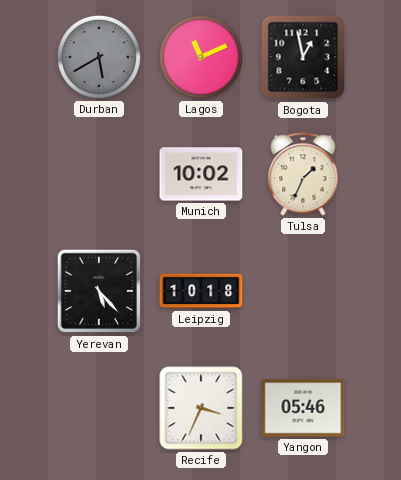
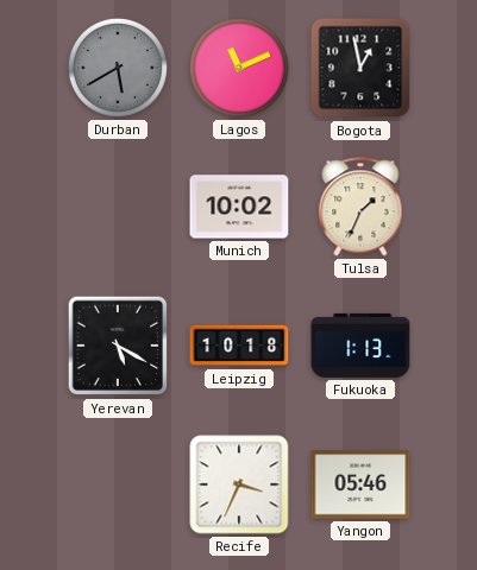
Yerevan: 5:23 -> 5:20
Fukuoka: none -> 1:13
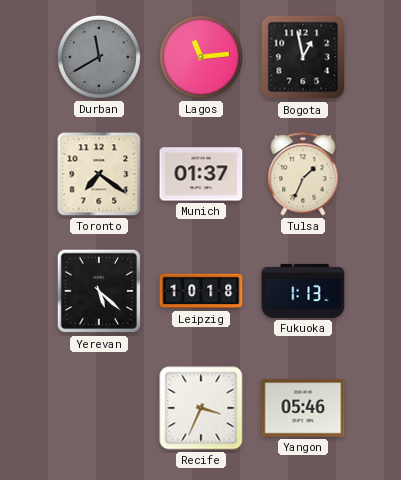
Durban: 5:40 -> 11:40
Lagos: 11:11 -> 11:14
Toronto: none -> 7:21
Munich: 10:02 -> 01:37
Yerevan: 5:20 -> 5:22
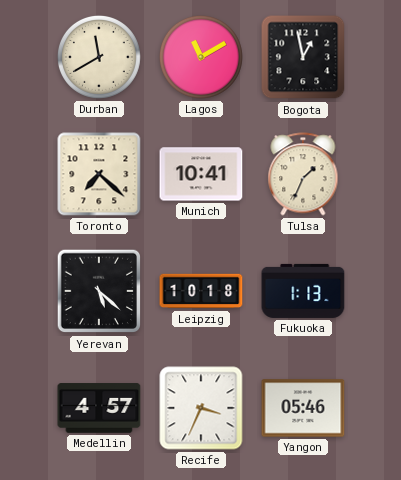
Durban dial: grey -> cream
Lagos: 11:14 -> 11:10
Toronto: 7:21 -> 7:22
Munich: 01:37 -> 10:41
Medellin: none -> 4:57
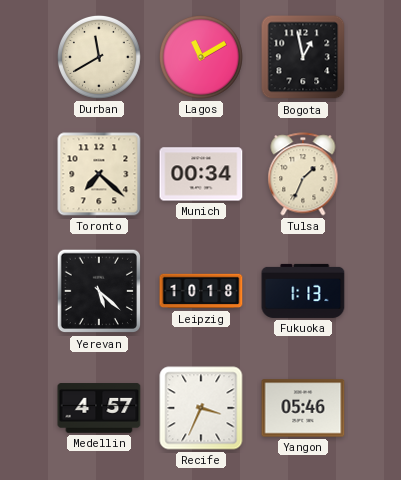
Munich: 10:41 -> 00:34
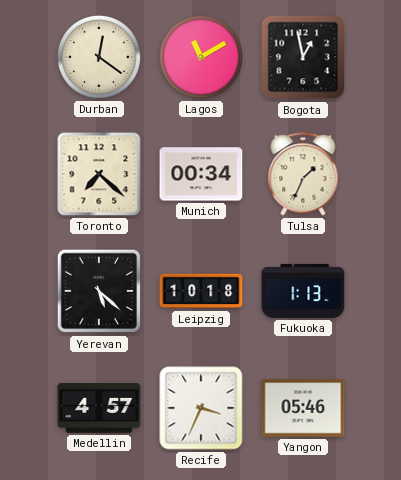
Durban: 11:40 -> 12:21
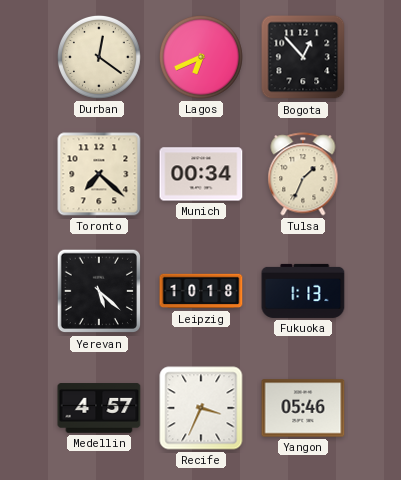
Lagos: 11:10 -> 6:41
Bogota: 12:58 -> 12:53
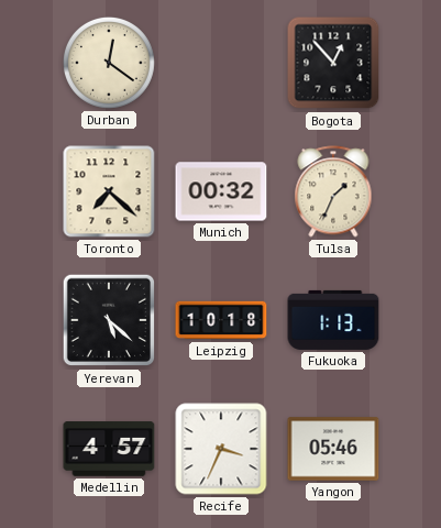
Lagos: 6:41 -> none
Munich: 00:34 -> 00:32
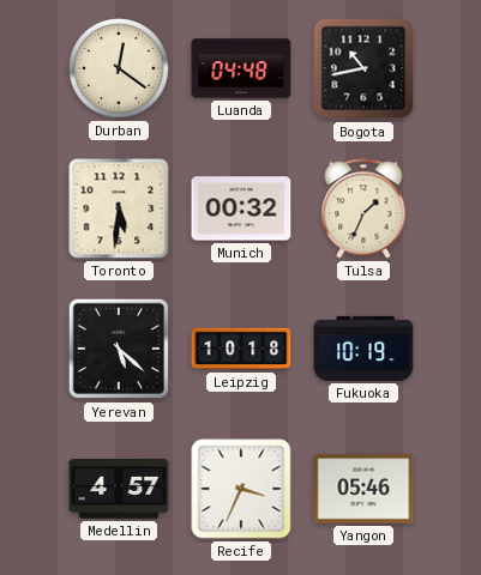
Luanda: none -> 04:48
Bogota: 12:53 -> 10:43
Toronto: 7:22 -> 5:31
Fukuoka: 1:13 -> 10:19
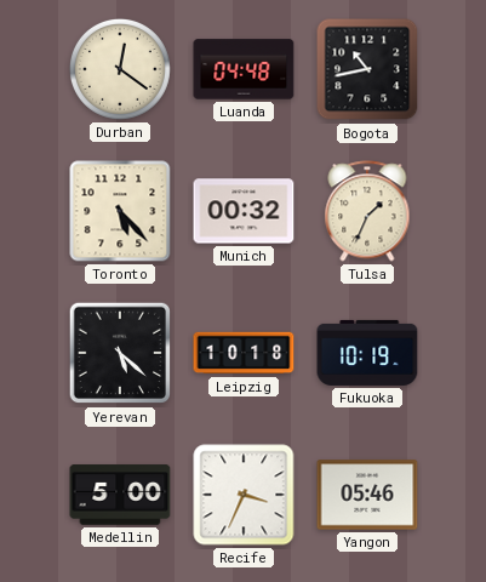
Toronto: 5:31 -> 5:23
Medellin: 4:57 -> 5:00
